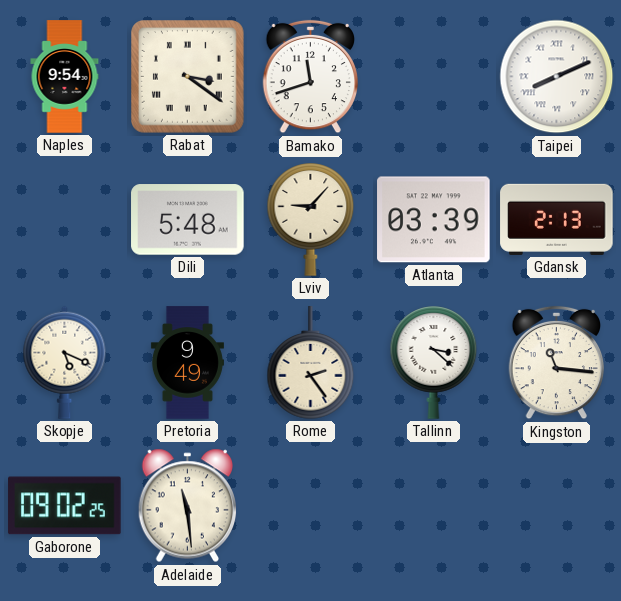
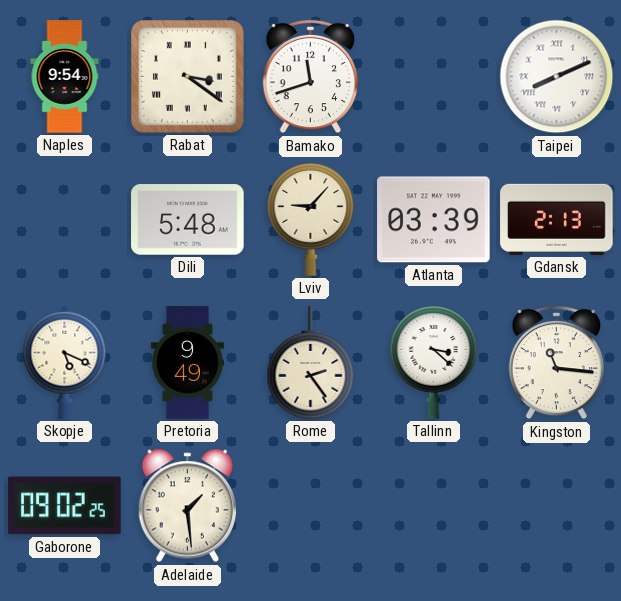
Adelaide: 11:29 -> 1:29
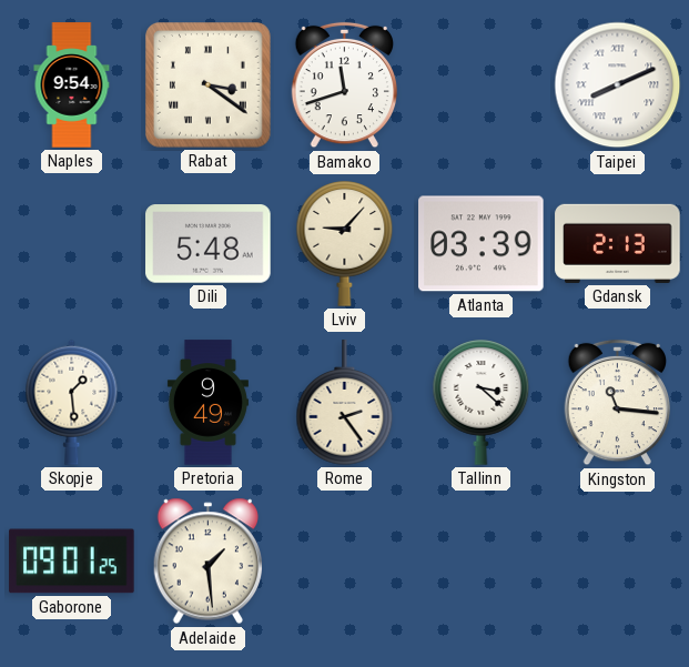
Skopje: 5:19 -> 1:29
Gaborone: 09:02 -> 09:01
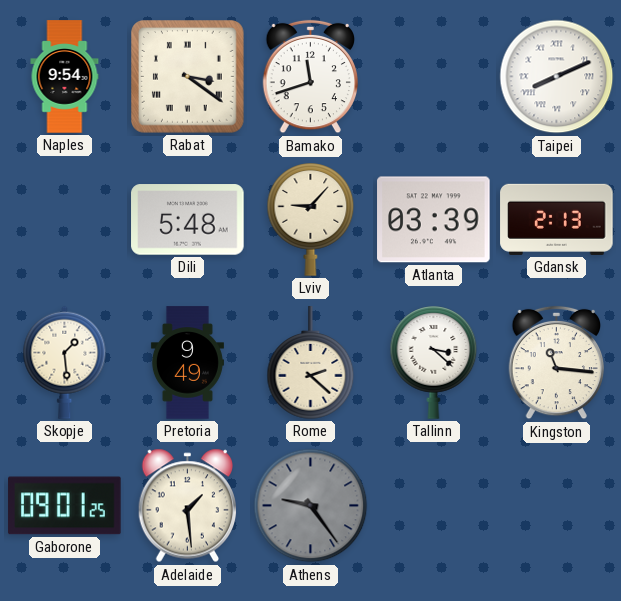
Rome: 2:24 -> 2:22
Athens: none -> 9:24
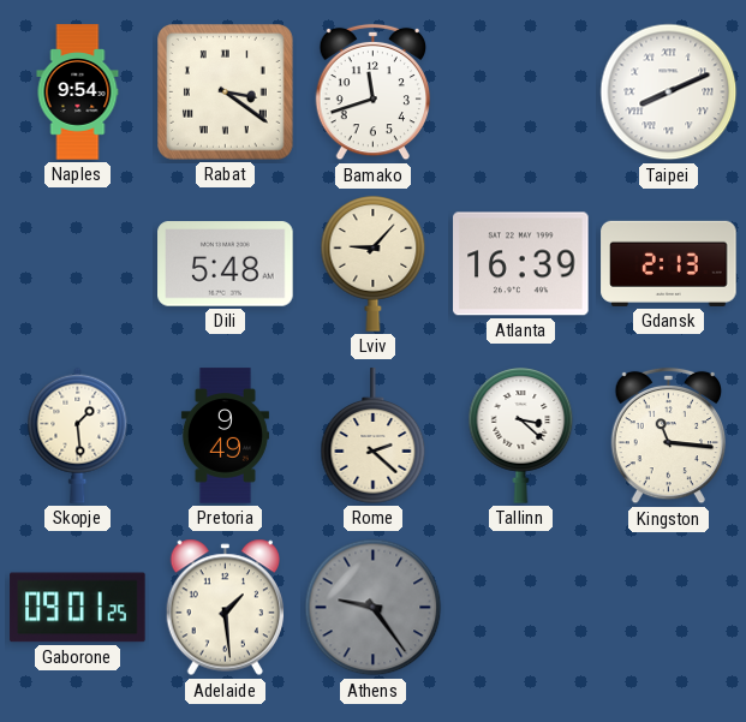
Atlanta: 03:39 -> 16:39
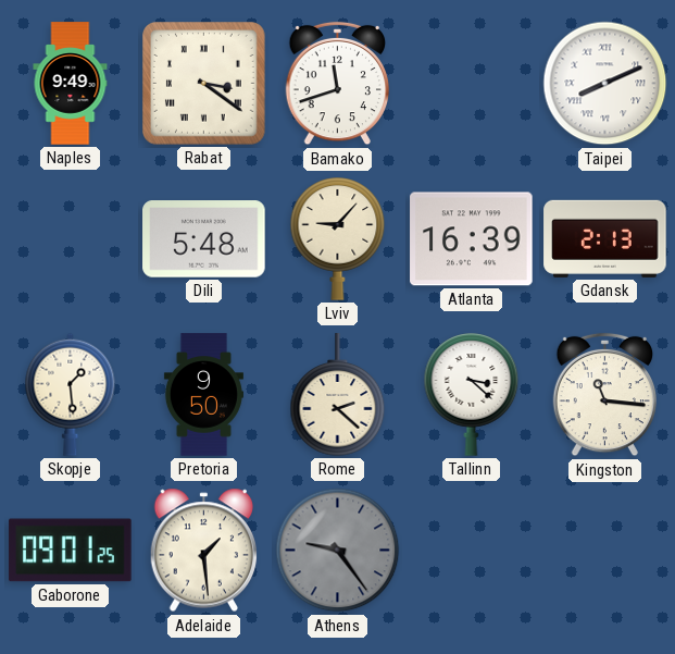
Naples: 9:54 -> 9:49
Pretoria: 9:49 -> 9:50
